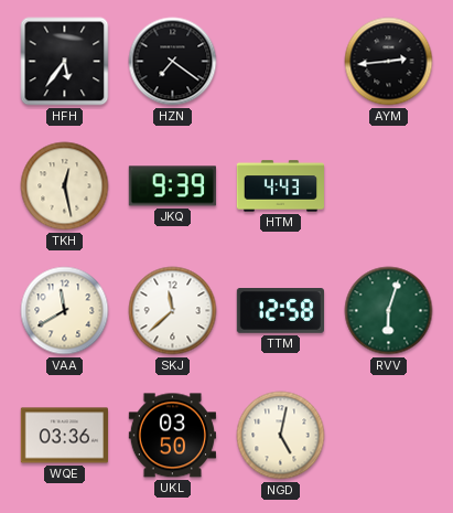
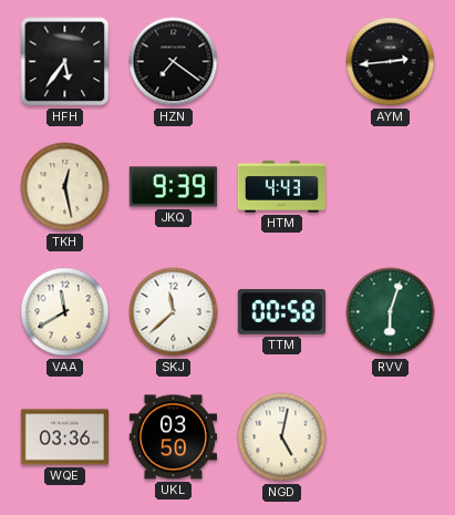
TTM: 12:58 -> 00:58
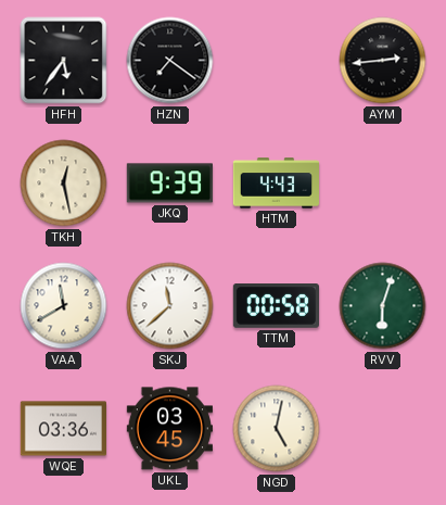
UKL: 03:50 -> 03:45
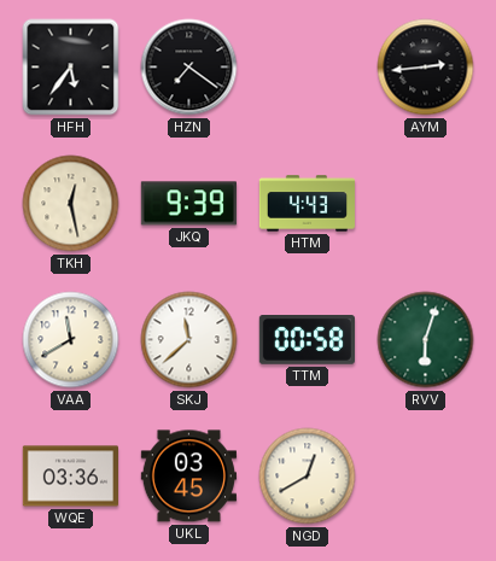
NGD: 5:02 -> 12:40
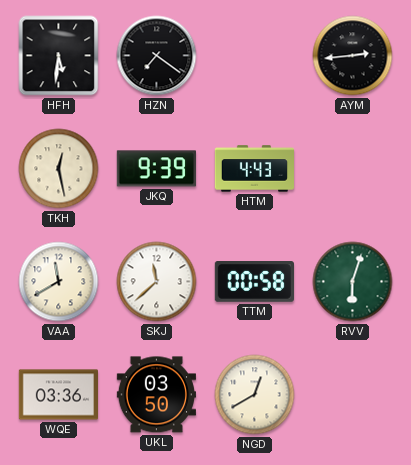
HFH: 5:36 -> 5:31
UKL: 03:45 -> 03:50
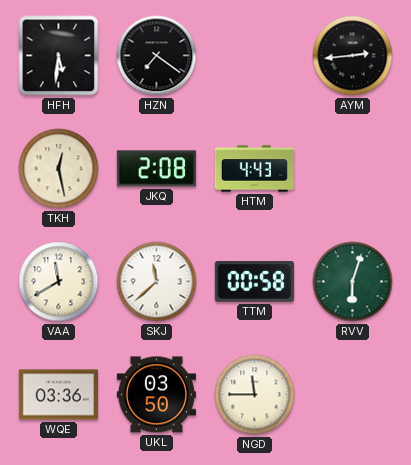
JKQ: 9:39 -> 2:08
NGD: 12:40 -> 11:45
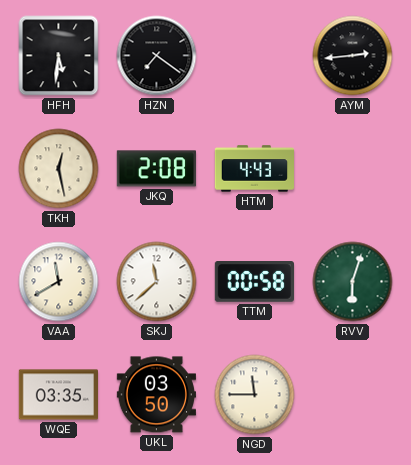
WQE: 03:36 -> 03:35
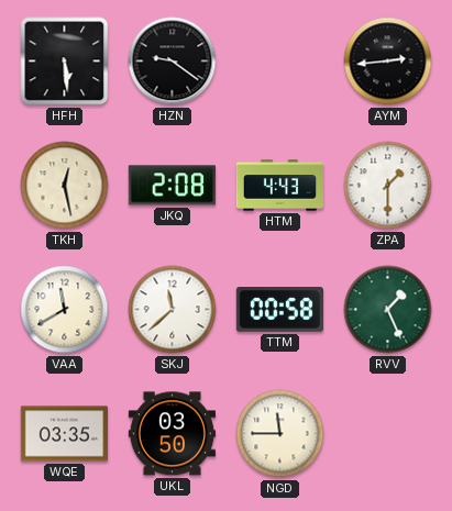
HFH: 5:31 -> 5:29
HZN: 7:21 -> 9:21
ZPA: none -> 1:30
RVV: 6:03 -> 1:26
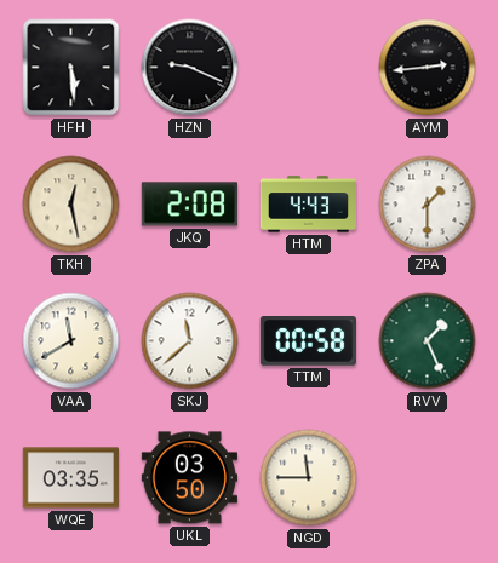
HZN: 9:21 -> 9:19
